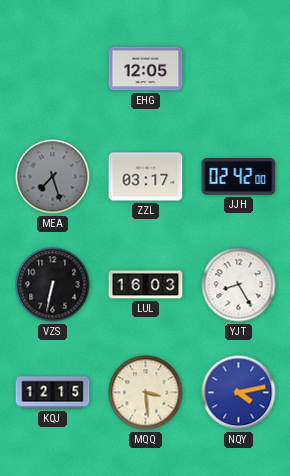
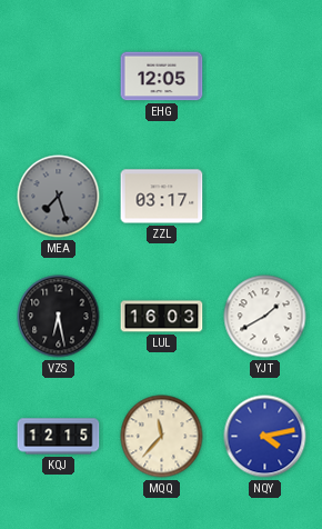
JJH: 02:42 -> none
VZS: 6:32 -> 6:28
YJT: 8:25 -> 1:40
MQQ: 3:29 -> 11:37
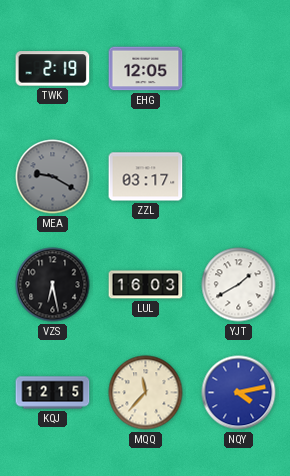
TWK: none -> 2:19
MEA: 7:27 -> 9:20
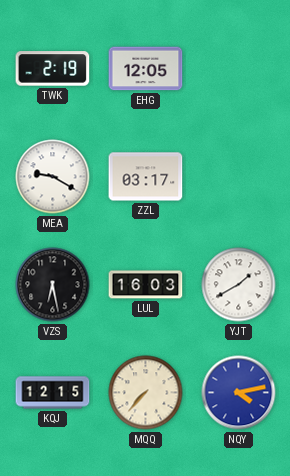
MEA dial: grey -> white
MQQ: 11:37 -> 7:37
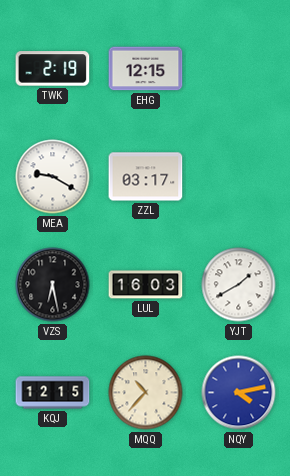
EHG: 12:05 -> 12:15
MQQ: 7:37 -> 10:37
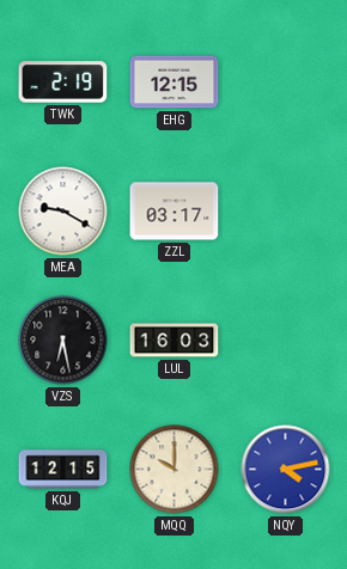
YJT: 1:40 -> none
MQQ: 10:37 -> 10:00
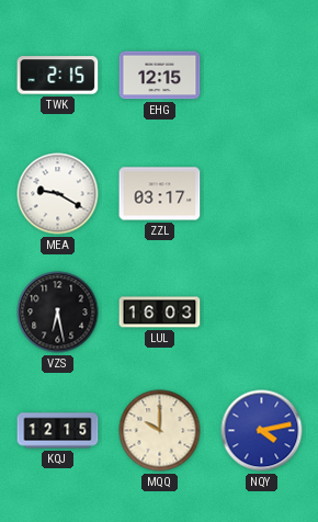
TWK: 2:19 -> 2:15
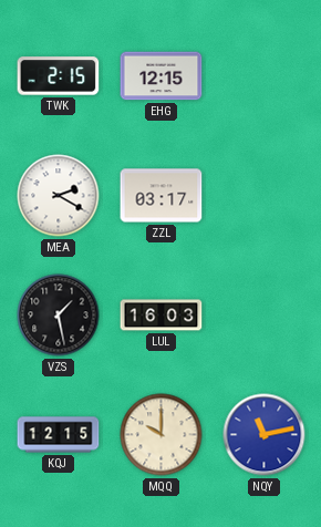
MEA: 9:20 -> 2:20
VZS: 6:28 -> 1:28
NQY: 4:13 -> 11:13
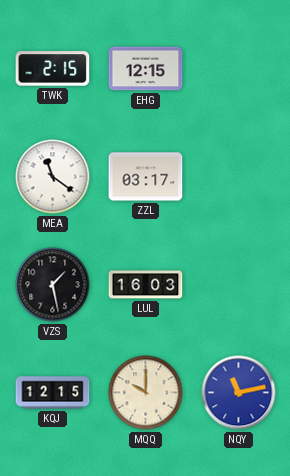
MEA: 2:20 -> 11:21
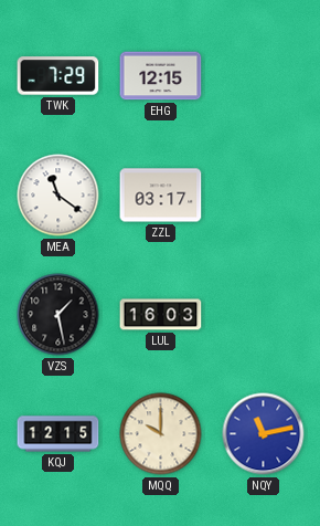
TWK: 2:15 -> 7:29
